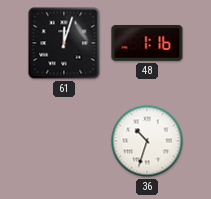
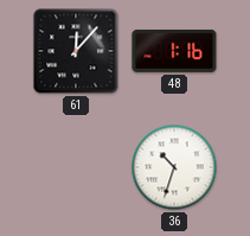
61: 12:03 -> 12:07
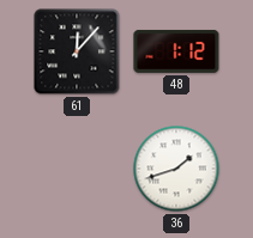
48: 1:16 -> 1:12
36: 10:33 -> 1:42
